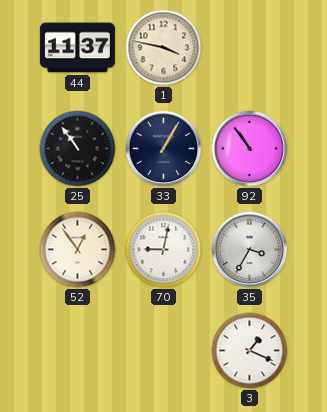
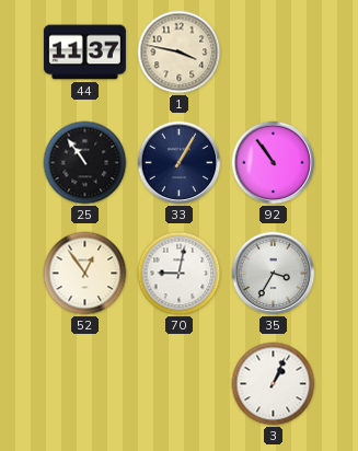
3: 1:19 -> 1:04
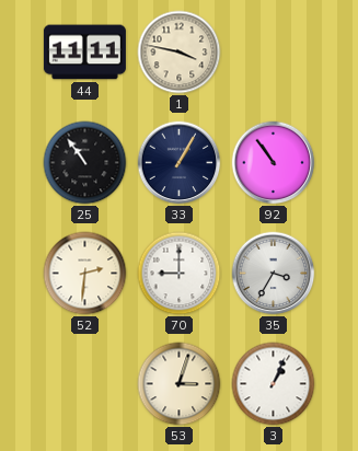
44: 11:37 -> 11:11
52: 12:54 -> 2:31
70: 9:02 -> 9:00
53: none -> 3:03
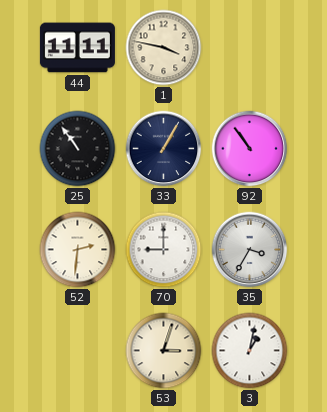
3: 1:04 -> 1:02
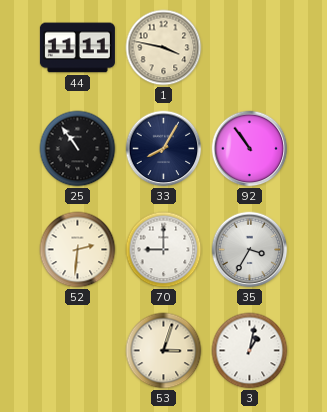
33: 1:05 -> 8:05
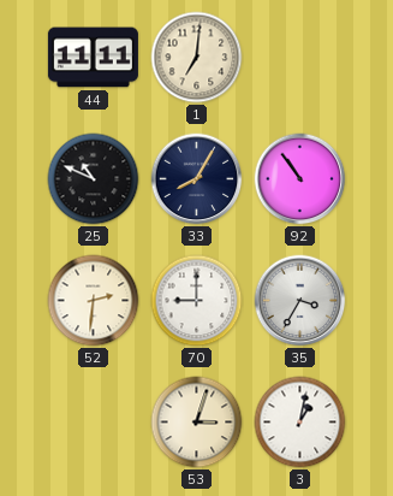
1: 3:47 -> 7:01
25: 10:54 -> 10:49
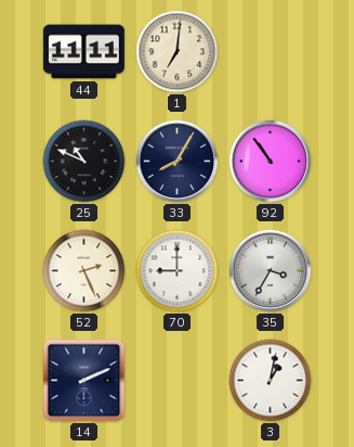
52: 2:31 -> 2:26
14: none -> 2:11
53: 3:03 -> none
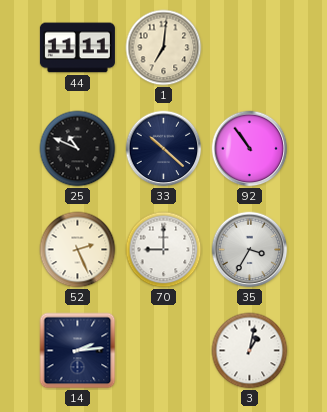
33: 8:05 -> 10:22
14: 2:11 -> 2:14
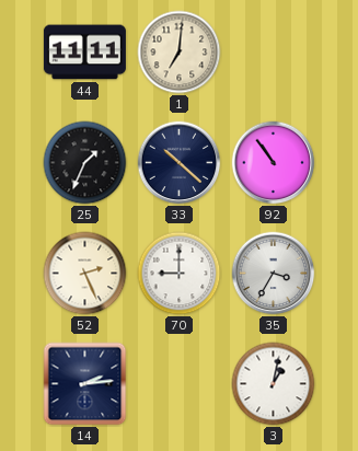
25: 10:49 -> 1:34
